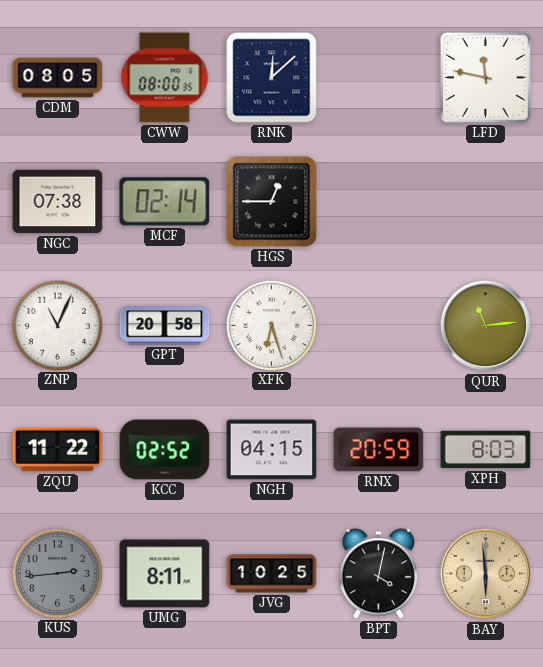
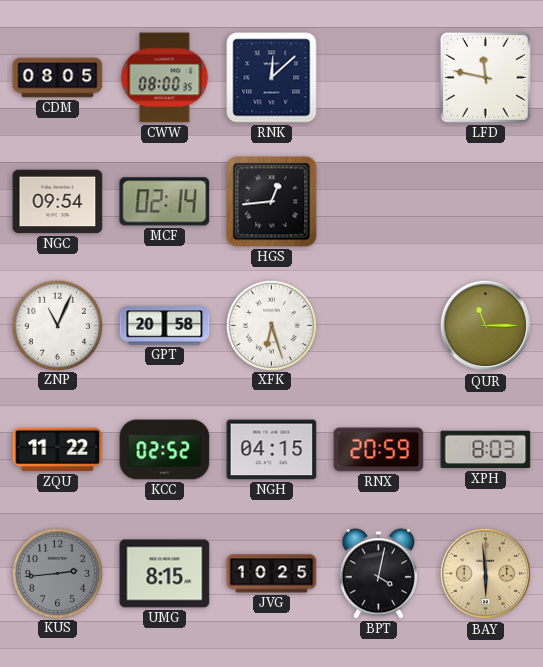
NGC: 07:38 -> 09:54
HGS: 12:45 -> 12:44
QUR: 11:14 -> 11:15
UMG: 8:11 -> 8:15
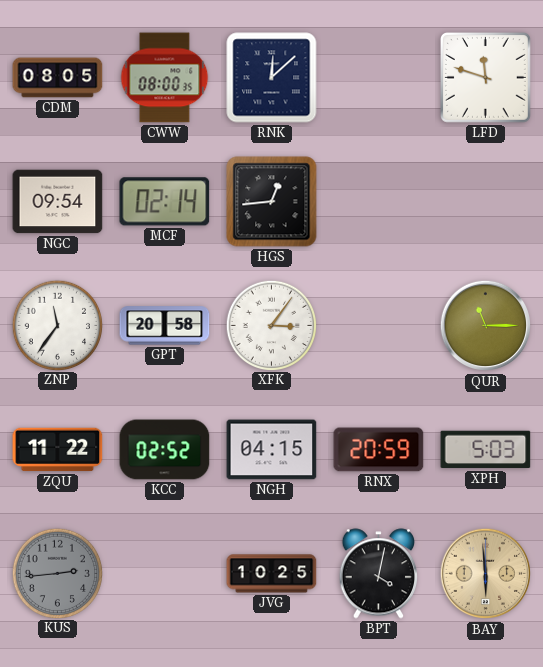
LFD: 11:47 -> 11:48
ZNP: 11:04 -> 11:36
XFK: 6:27 -> 3:06
XPH: 8:03 -> 5:03
UMG: 8:15 -> none
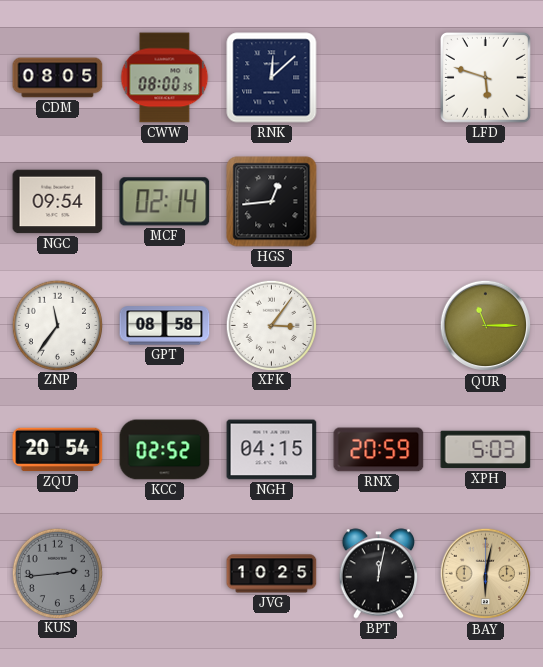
LFD: 11:48 -> 5:48
GPT: 20:58 -> 08:58
ZQU: 11:22 -> 20:54
BPT: 4:02 -> 12:02
BAY: 5:59 -> 6:02
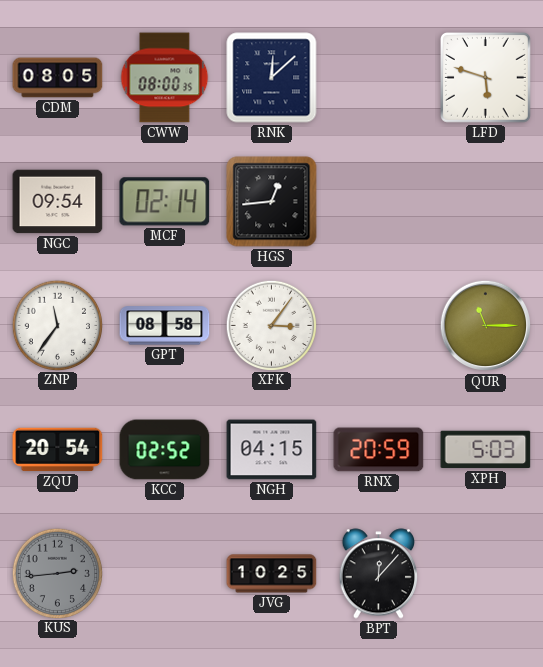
BPT: 12:02 -> 12:07
BAY: 6:02 -> none
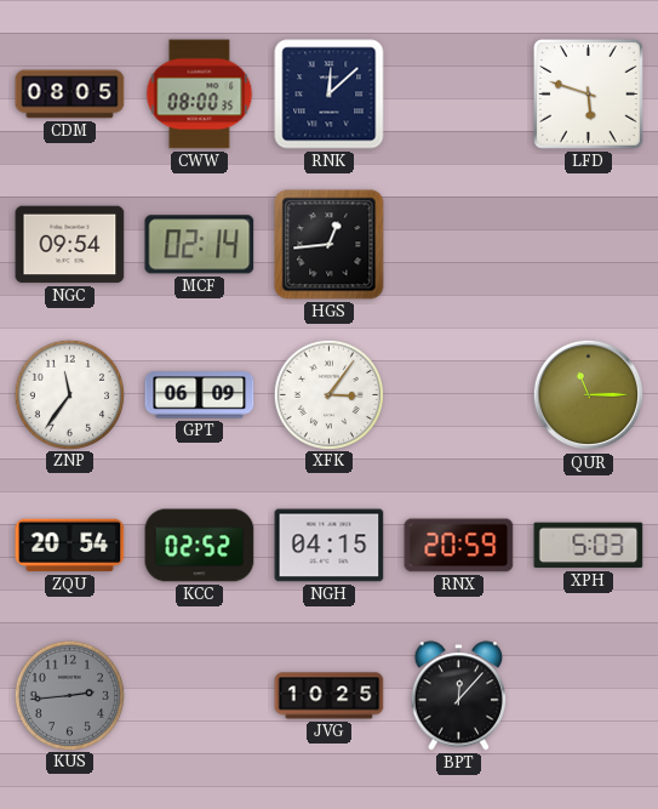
GPT: 08:58 -> 06:09
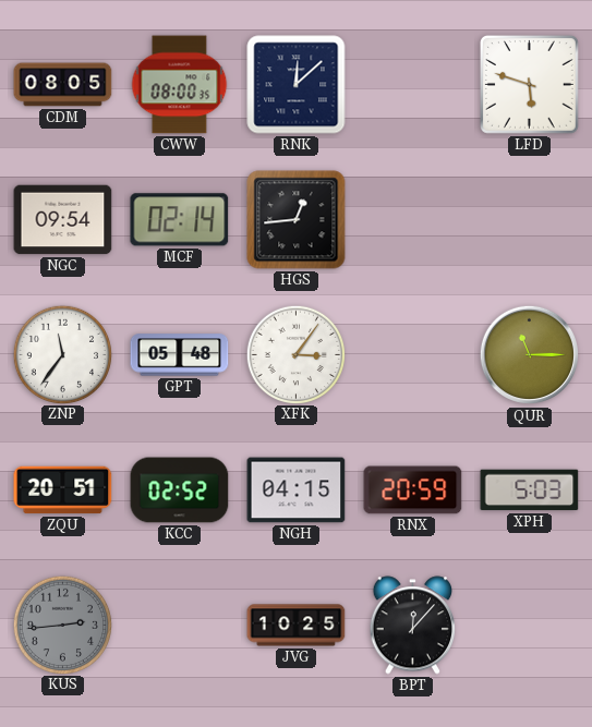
GPT: 06:09 -> 05:48
ZQU: 20:54 -> 20:51
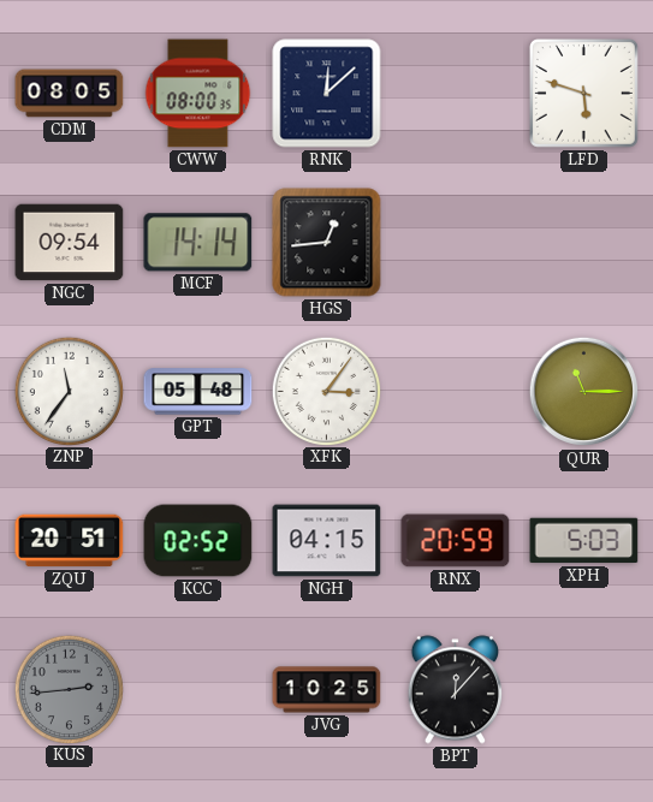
MCF: 02:14 -> 14:14
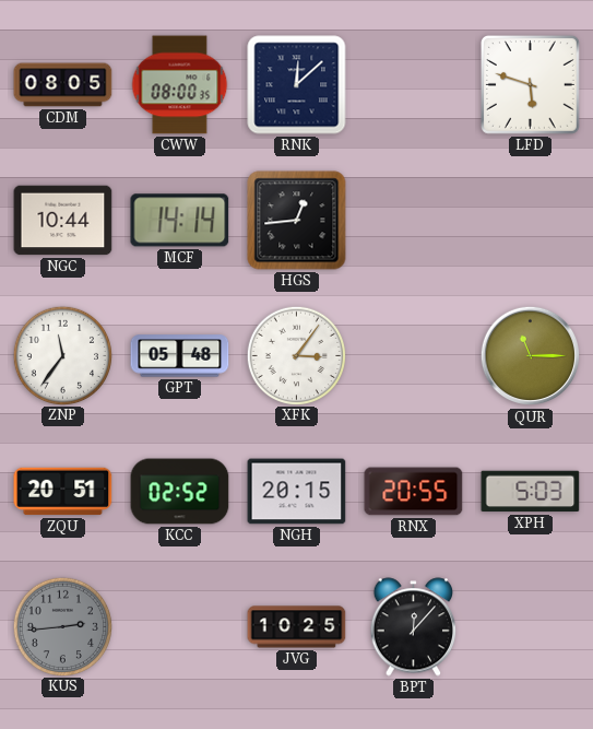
NGC: 09:54 -> 10:44
NGH: 04:15 -> 20:15
RNX: 20:59 -> 20:55
